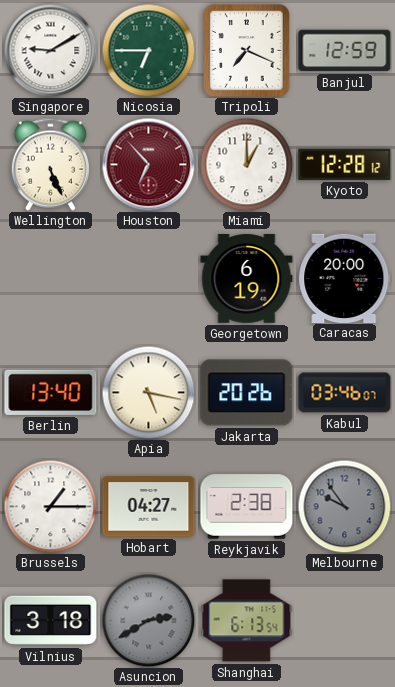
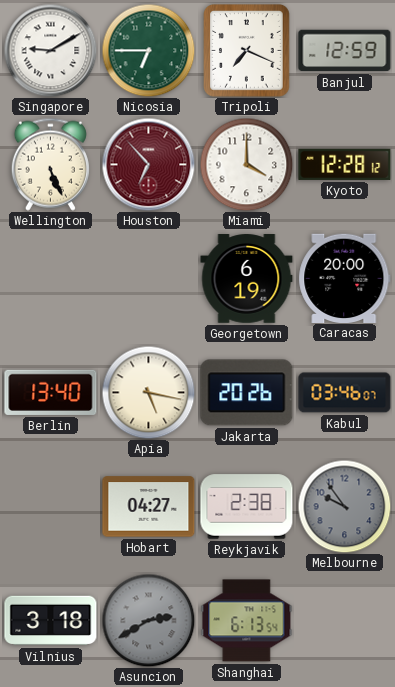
Miami: 1:00 -> 4:00
Brussels: 1:15 -> none
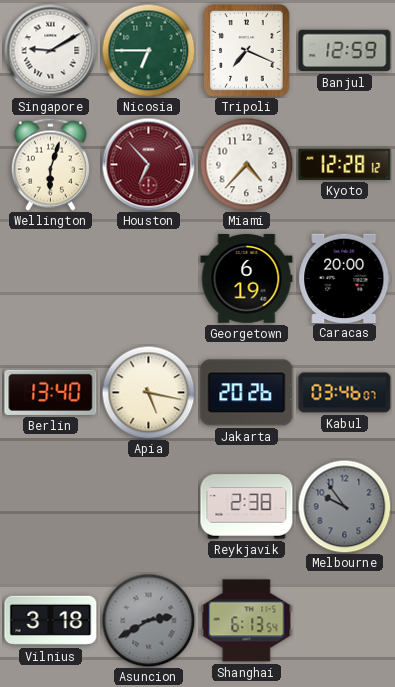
Wellington: 5:26 -> 6:03
Miami: 4:00 -> 4:37
Hobart: 04:27 -> none
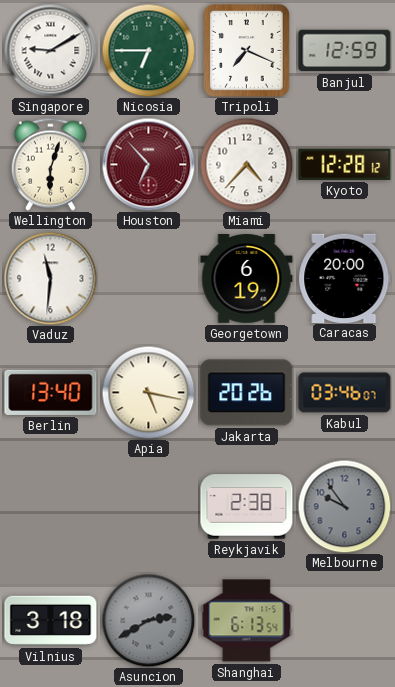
Vaduz: none -> 11:31
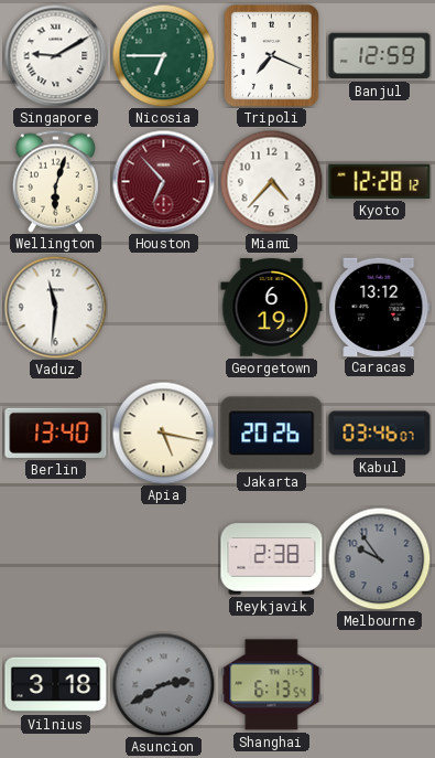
Caracas: 20:00 -> 13:12
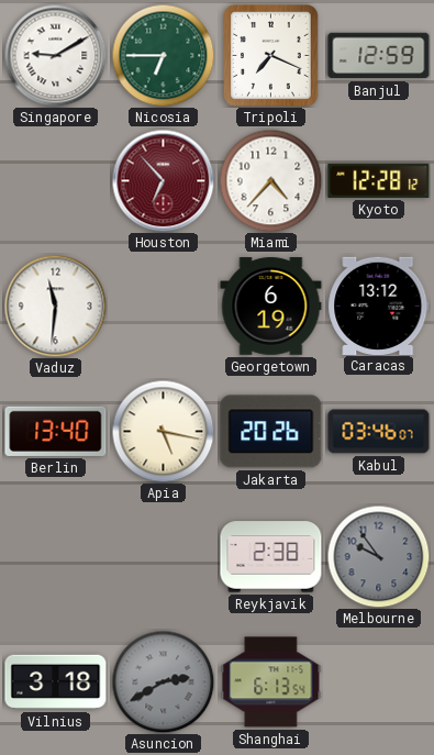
Wellington: 6:03 -> none
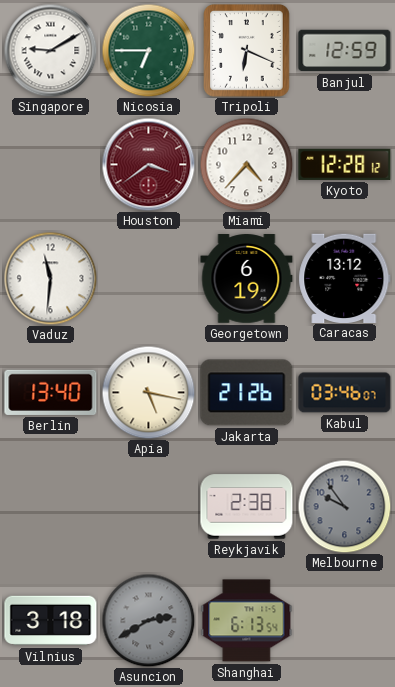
Tripoli: 7:19 -> 6:19
Houston: 6:53 -> 3:39
Jakarta: 20:26 -> 21:26
